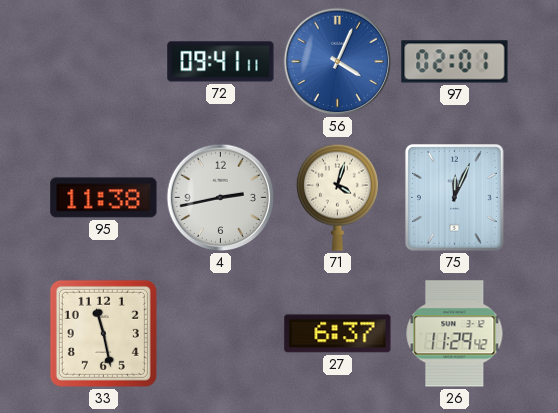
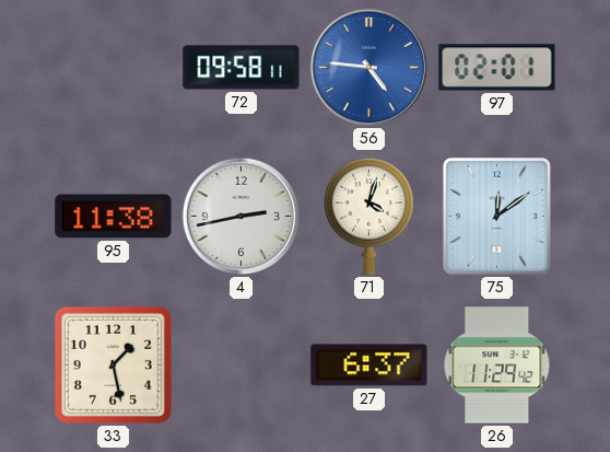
72: 09:41 -> 09:58
56: 4:04 -> 4:46
75: 12:04 -> 12:09
33: 11:28 -> 1:28
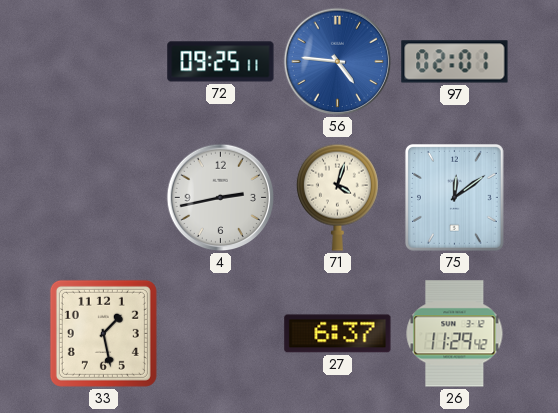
72: 09:58 -> 09:25
95: 11:38 -> none
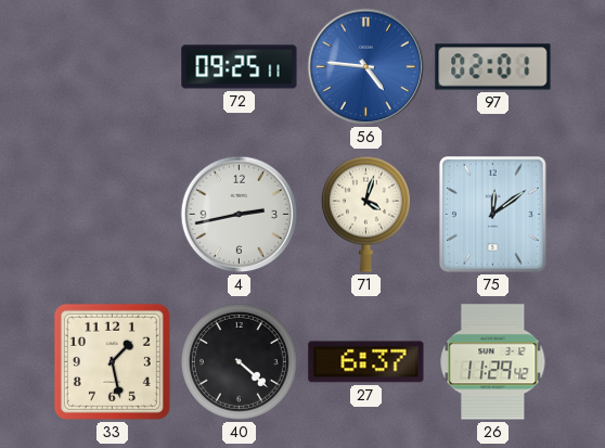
40: none -> 4:22
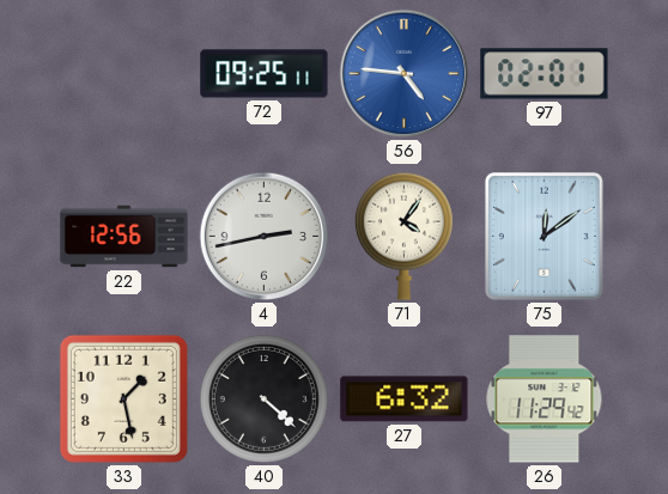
22: none -> 12:56
71: 4:03 -> 4:06
27: 6:37 -> 6:32
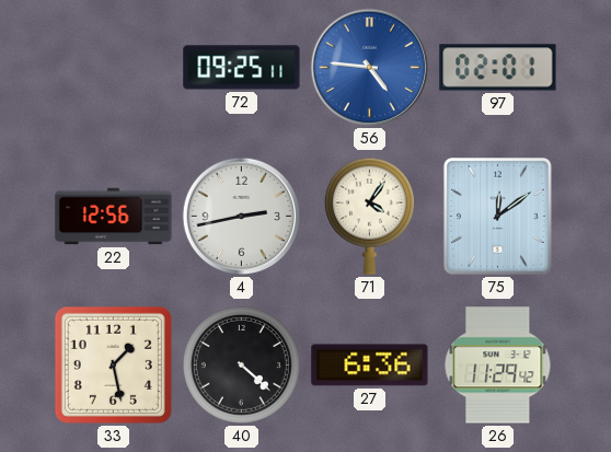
27: 6:32 -> 6:36
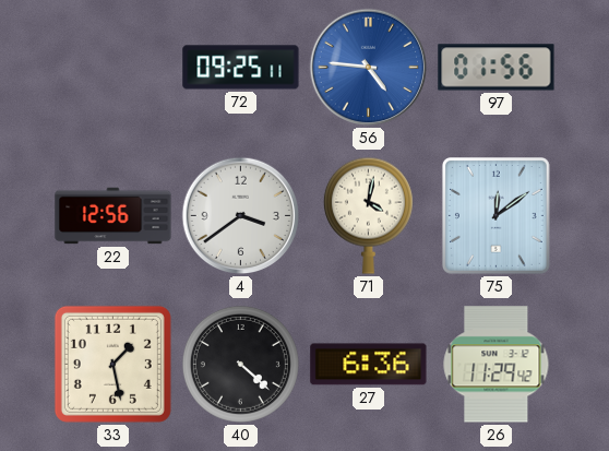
97: 02:01 -> 01:56
4: 2:43 -> 3:39
71: 4:06 -> 4:02
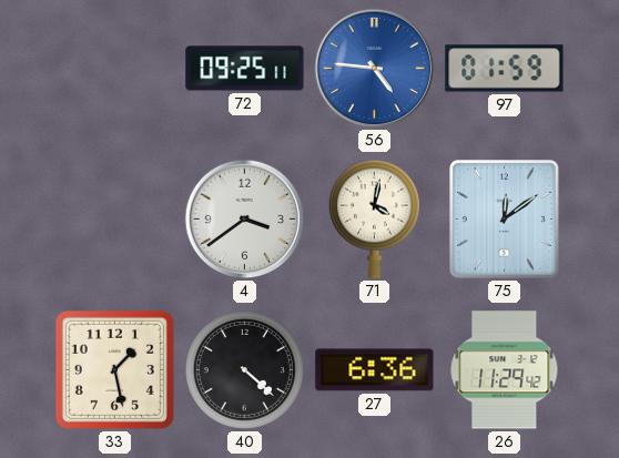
97: 01:56 -> 01:59
22: 12:56 -> none
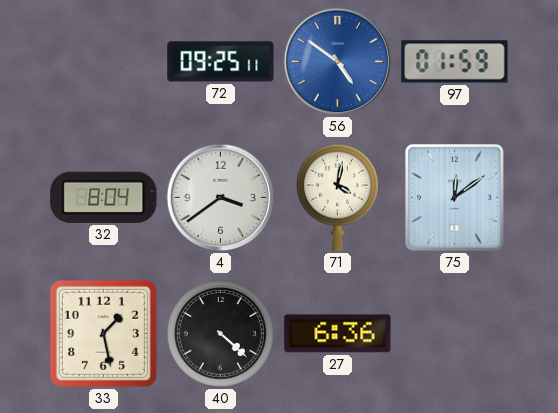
56: 4:46 -> 4:51
32: none -> 8:04
26: 11:29 -> none
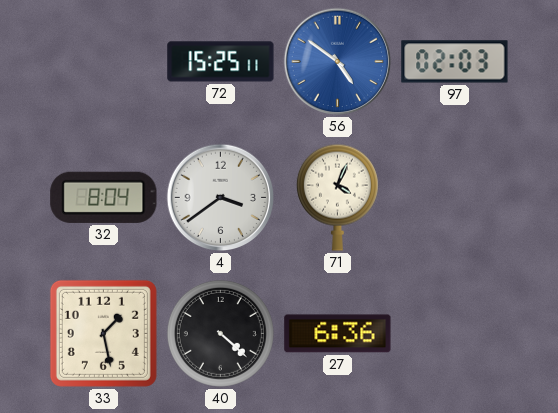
72: 09:25 -> 15:25
97: 01:59 -> 02:03
71: 4:02 -> 4:04
75: 12:09 -> none
